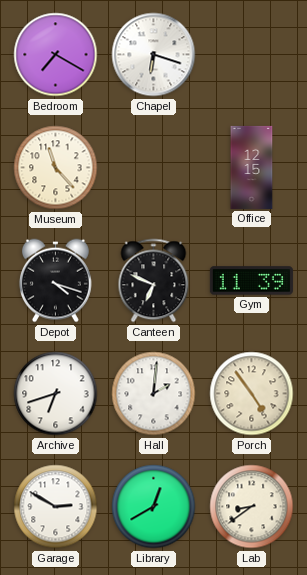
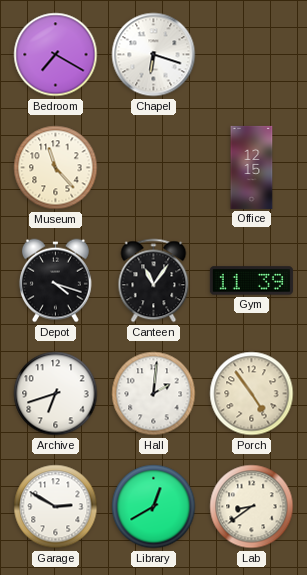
Canteen: 6:49 -> 11:06
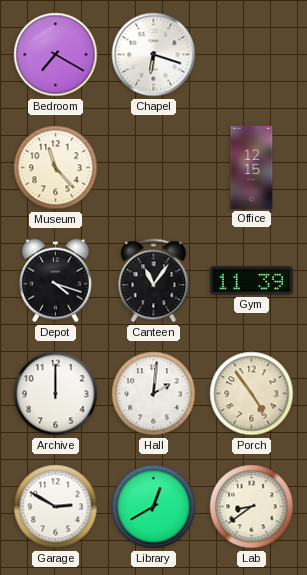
Archive: 6:42 -> 12:00
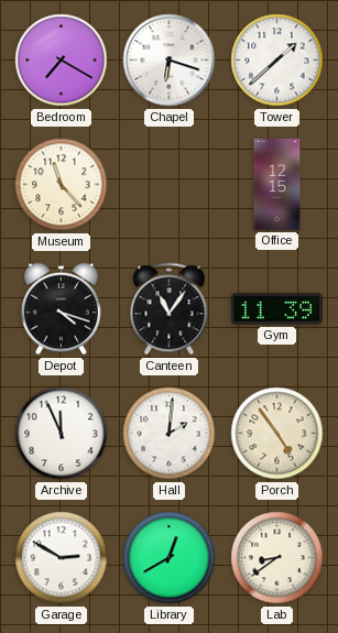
Tower: none -> 1:38
Archive: 12:00 -> 11:56
